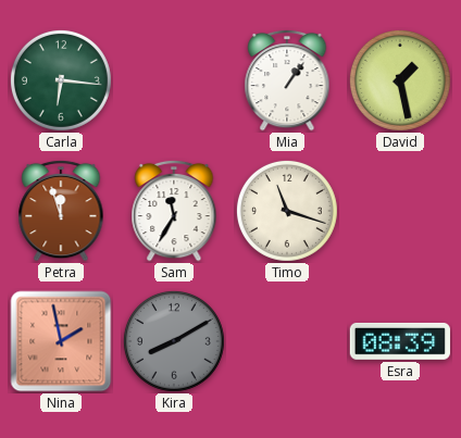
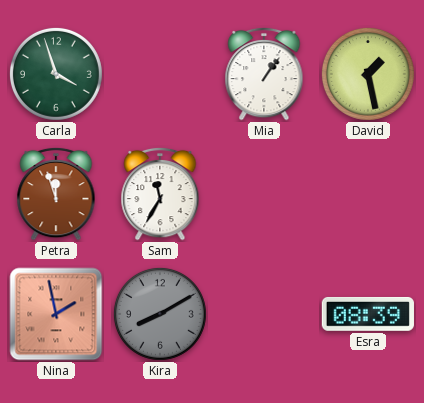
Carla: 6:16 -> 3:57
Timo: 11:18 -> none
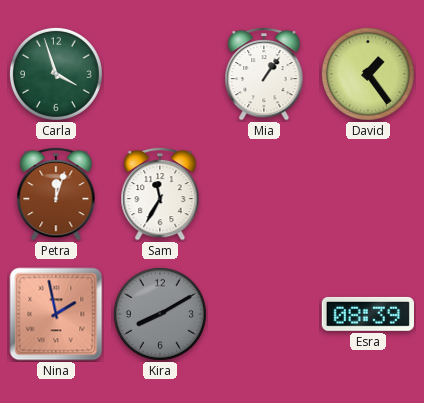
David: 1:28 -> 1:24
Petra: 11:57 -> 12:03
